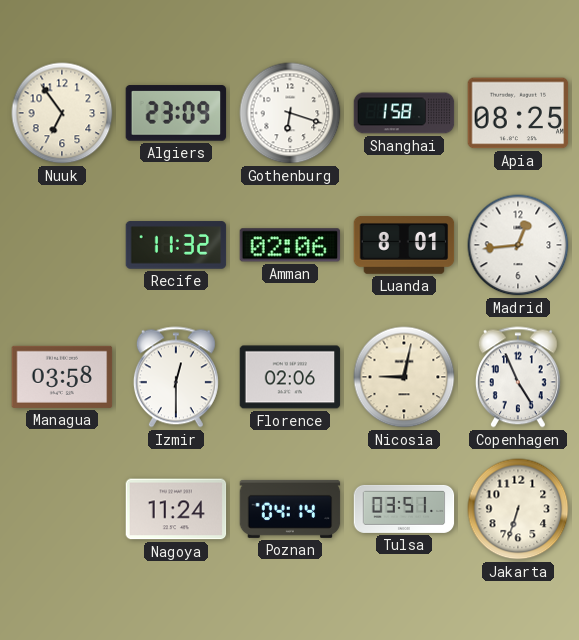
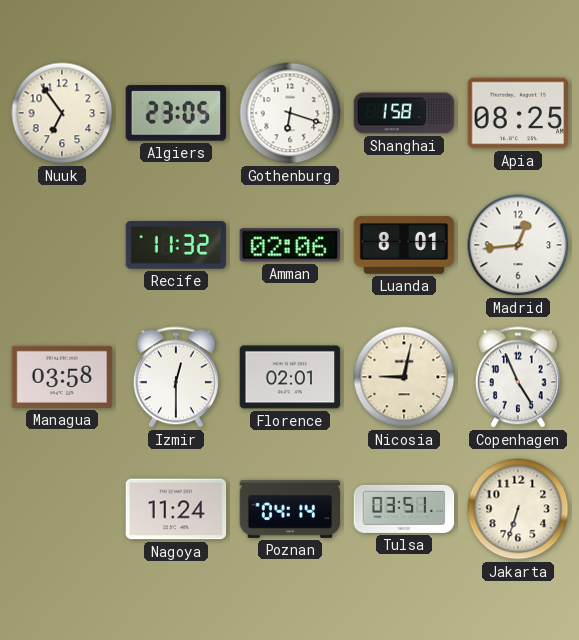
Algiers: 23:09 -> 23:05
Florence: 02:06 -> 02:01
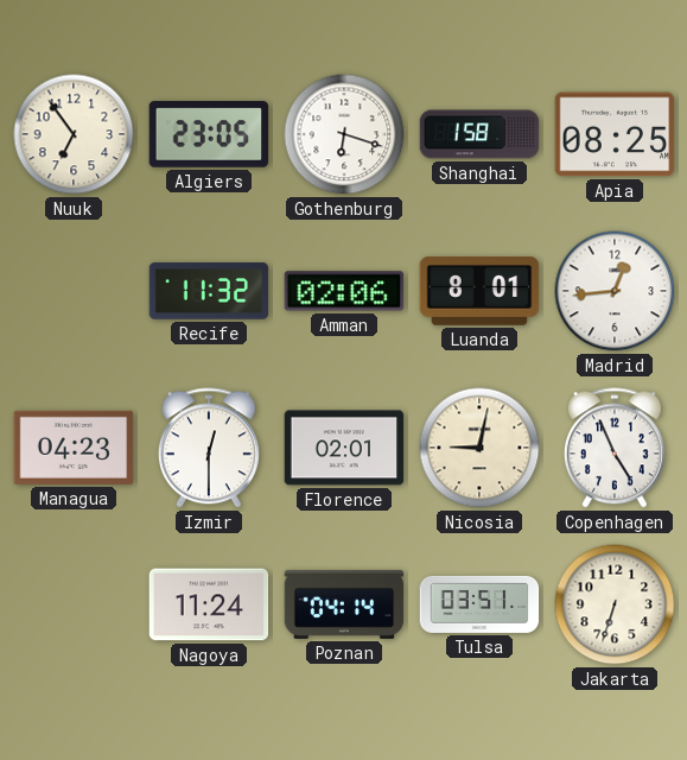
Managua: 03:58 -> 04:23
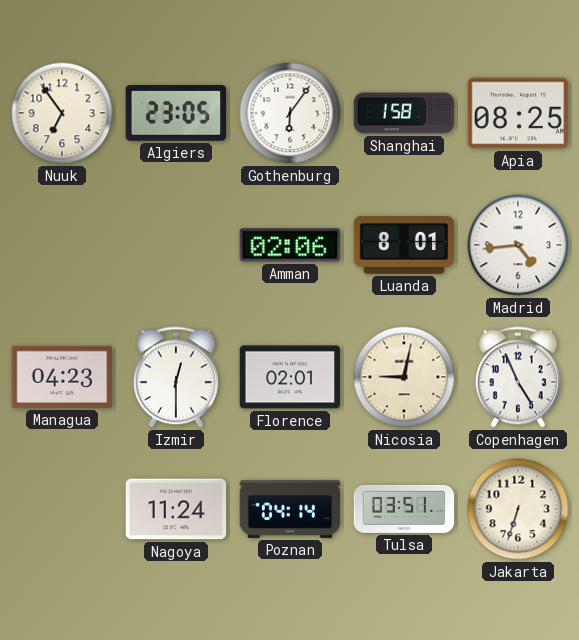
Gothenburg: 6:18 -> 6:06
Recife: 11:32 -> none
Madrid: 12:44 -> 4:44
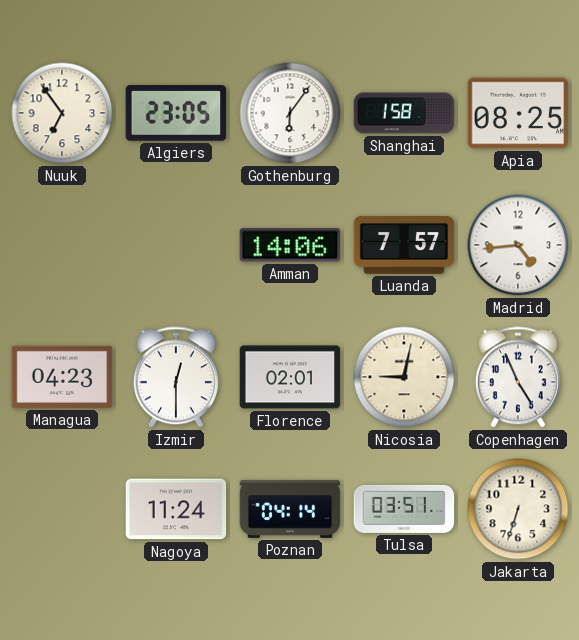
Amman: 02:06 -> 14:06
Luanda: 8:01 -> 7:57
